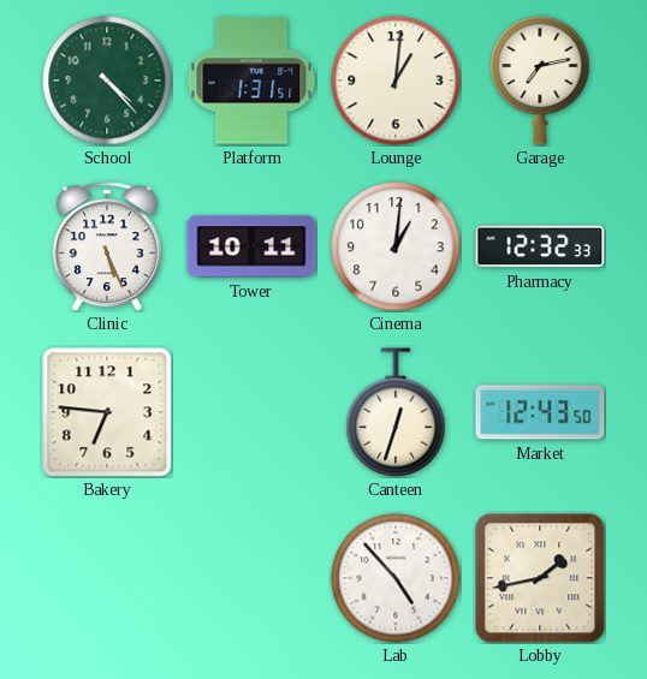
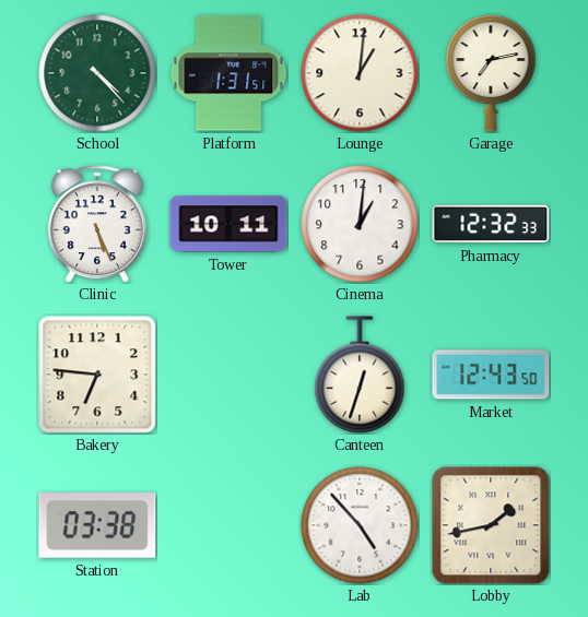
Station: none -> 03:38
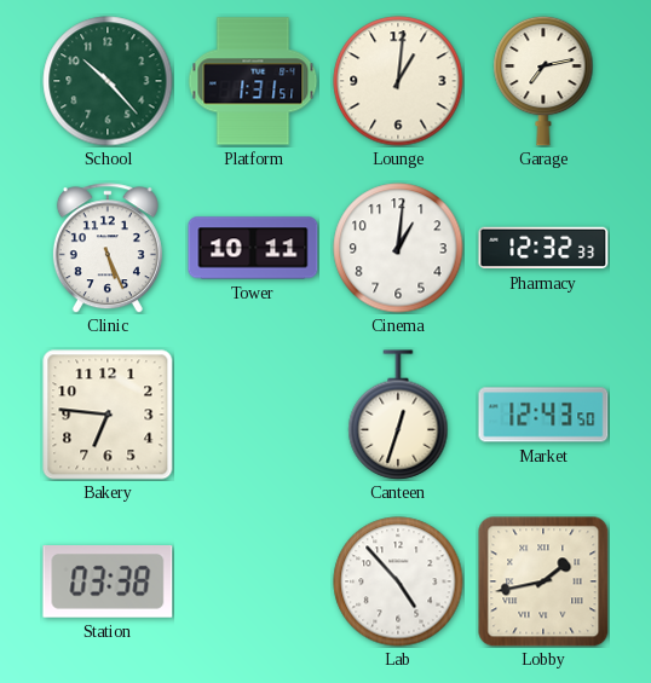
School: 4:23 -> 10:23
